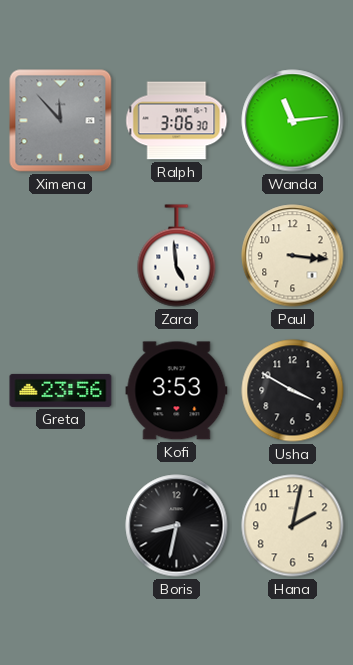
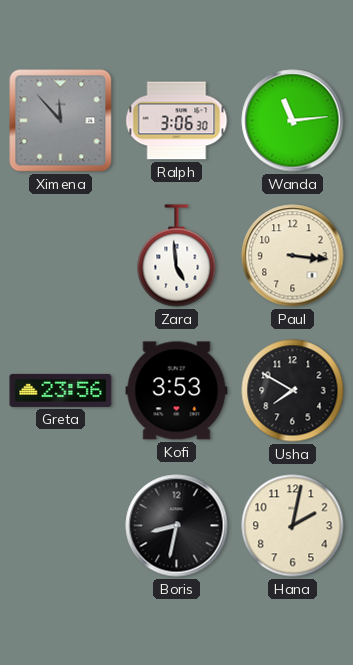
Usha: 3:50 -> 7:50
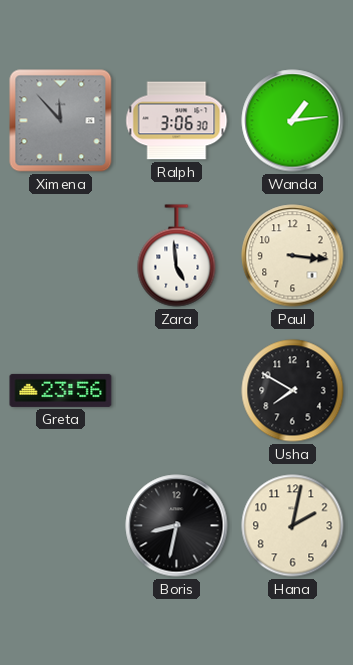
Wanda: 11:14 -> 1:14
Kofi: 3:53 -> none
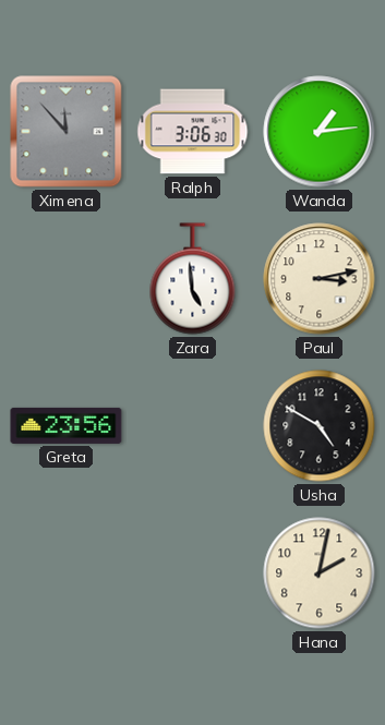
Paul: 3:16 -> 3:13
Usha: 7:50 -> 4:50
Boris: 8:32 -> none
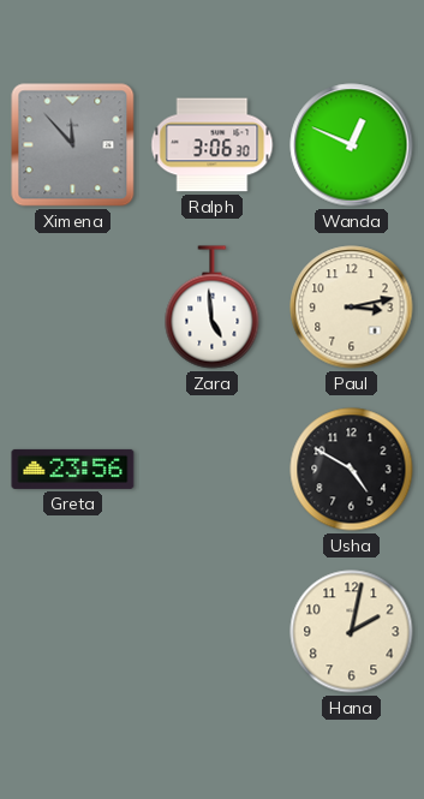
Wanda: 1:14 -> 12:49
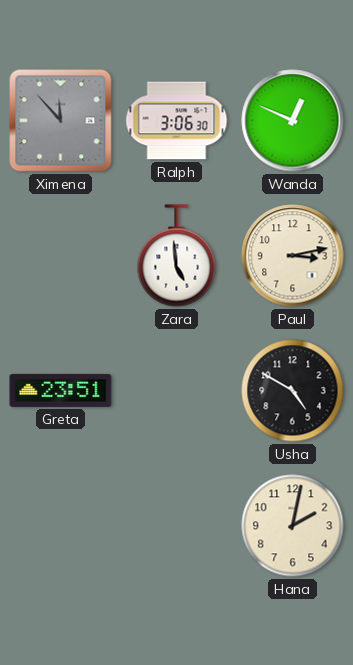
Greta: 23:56 -> 23:51
